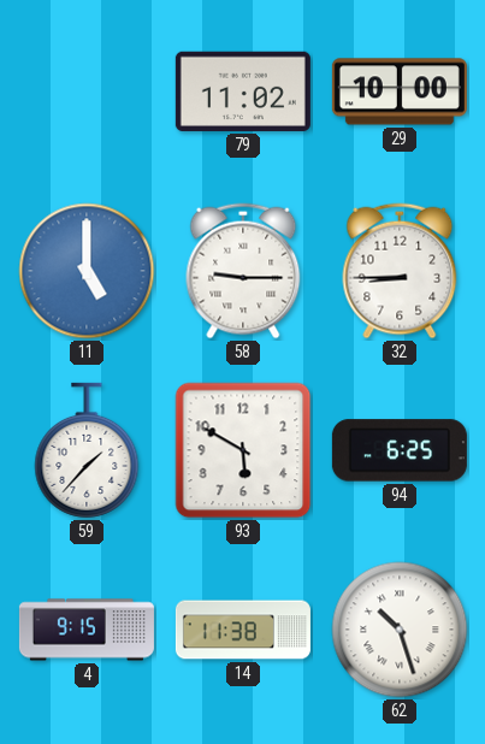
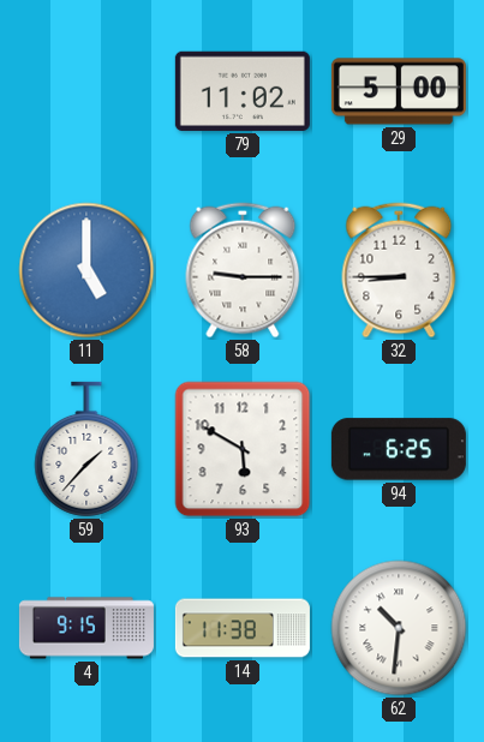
29: 10:00 -> 5:00
62: 10:27 -> 10:31
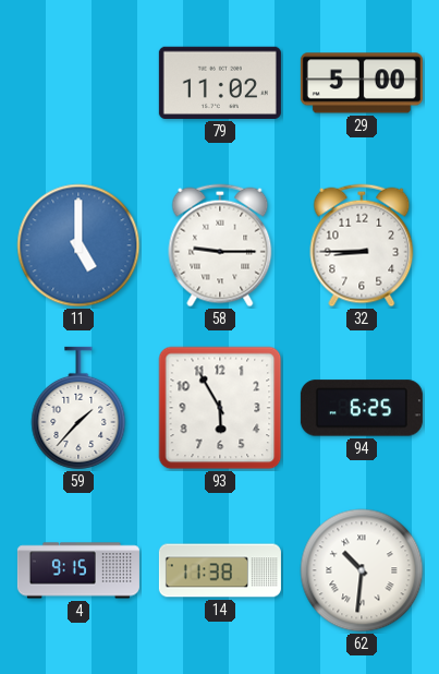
93: 5:50 -> 5:55
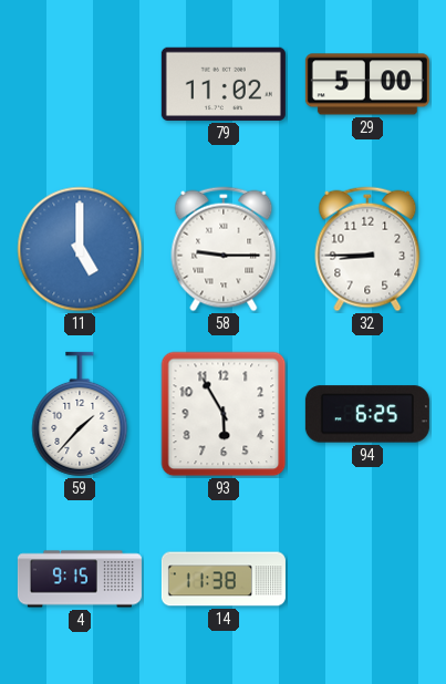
62: 10:31 -> none
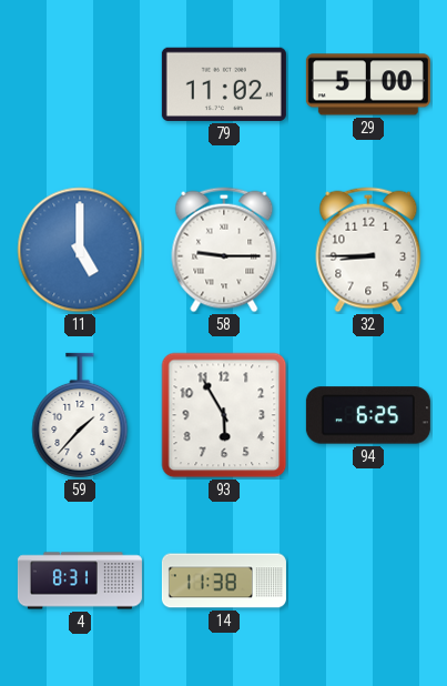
4: 9:15 -> 8:31
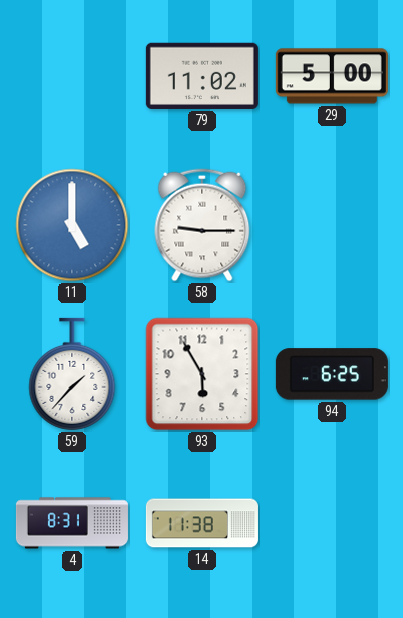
32: 8:45 -> none
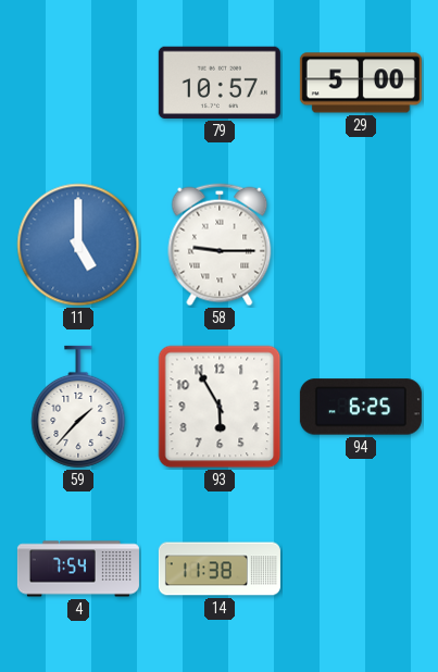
79: 11:02 -> 10:57
4: 8:31 -> 7:54
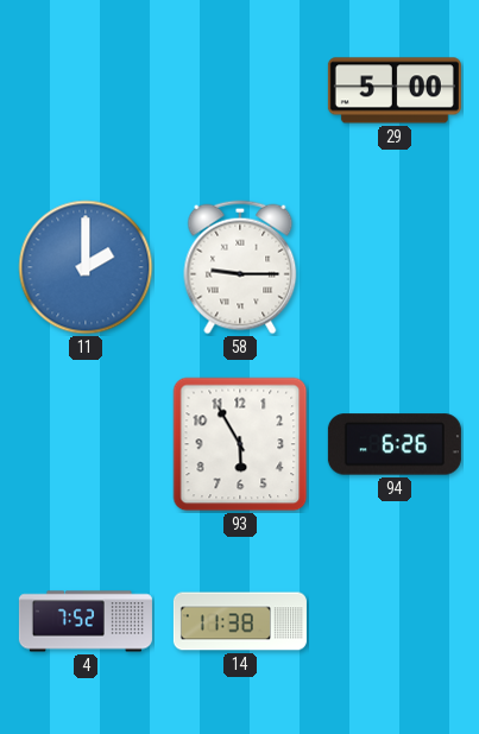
79: 10:57 -> none
11: 5:00 -> 2:00
59: 1:37 -> none
94: 6:25 -> 6:26
4: 7:54 -> 7:52
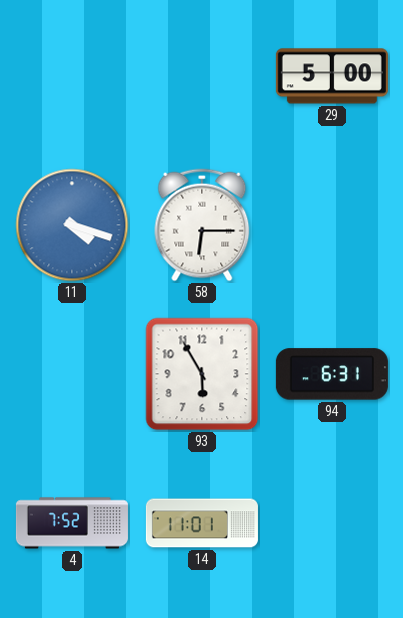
11: 2:00 -> 4:18
58: 9:15 -> 6:15
94: 6:26 -> 6:31
14: 11:38 -> 11:01
